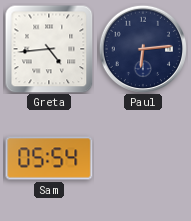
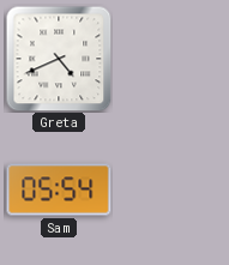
Greta: 4:44 -> 4:41
Paul: 6:14 -> none
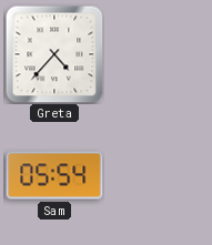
Greta: 4:41 -> 4:37
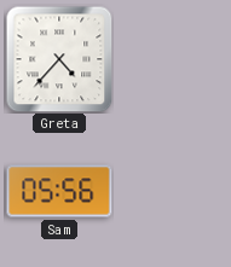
Sam: 05:54 -> 05:56
